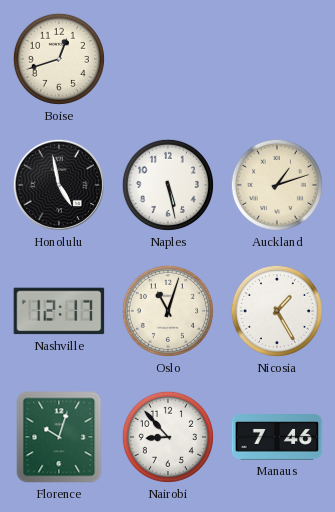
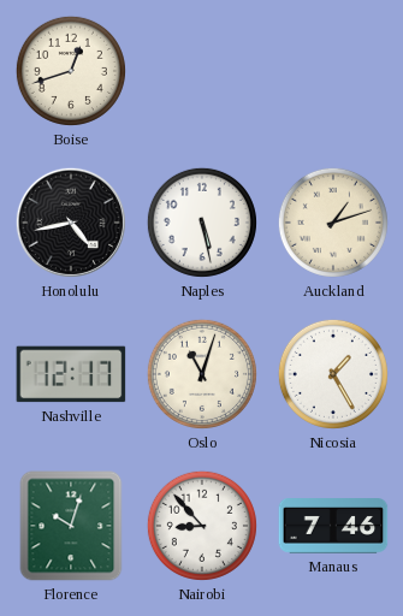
Honolulu: 4:58 -> 4:43
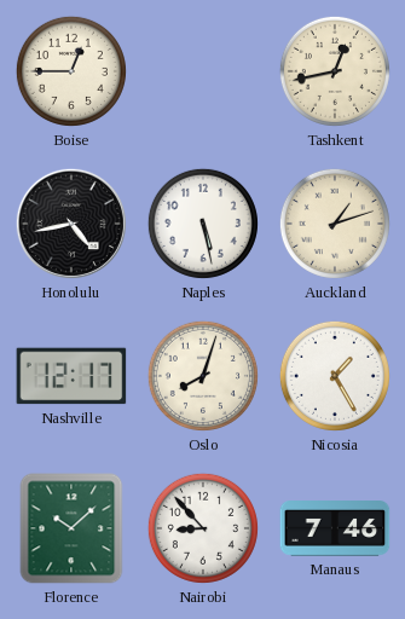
Boise: 12:42 -> 12:45
Tashkent: none -> 12:43
Oslo: 11:03 -> 8:03
Florence: 10:03 -> 10:08
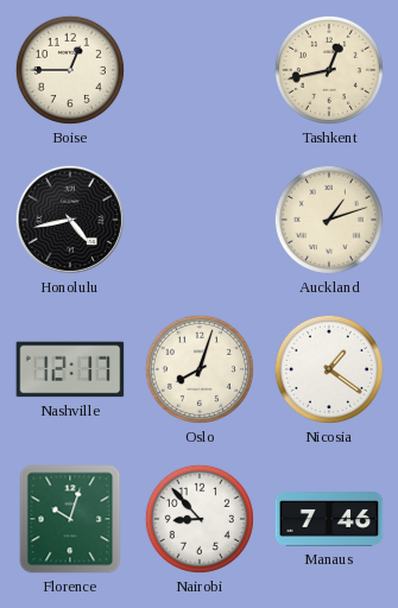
Naples: 5:28 -> none
Nicosia: 1:25 -> 1:21
Florence: 10:08 -> 10:03
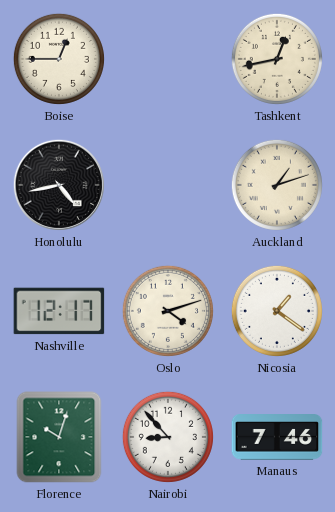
Oslo: 8:03 -> 4:12
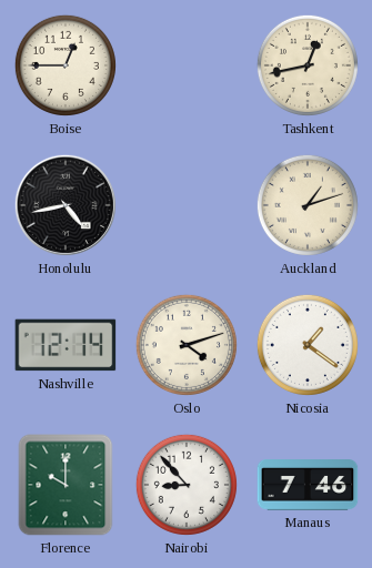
Nashville: 12:17 -> 12:14
Florence: 10:03 -> 10:00
